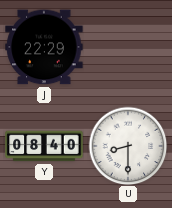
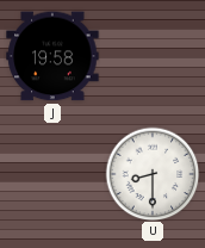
J: 22:29 -> 19:58
Y: 08:40 -> none
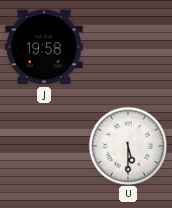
U: 8:30 -> 5:30
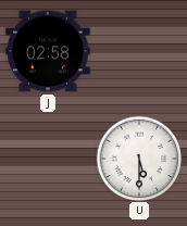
J: 19:58 -> 02:58
